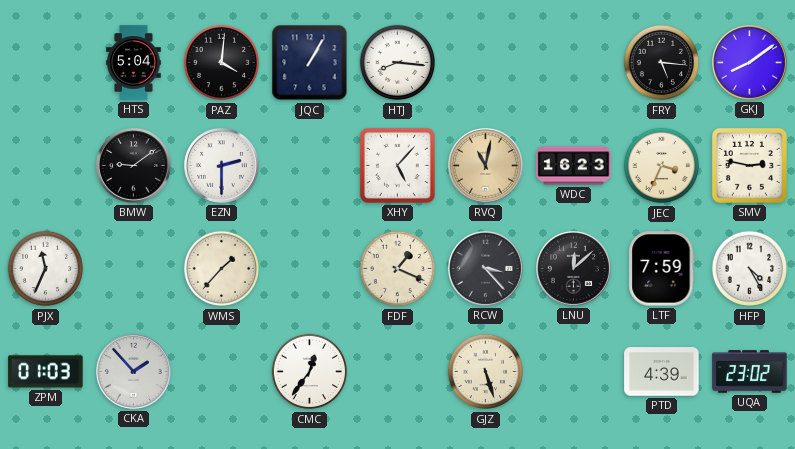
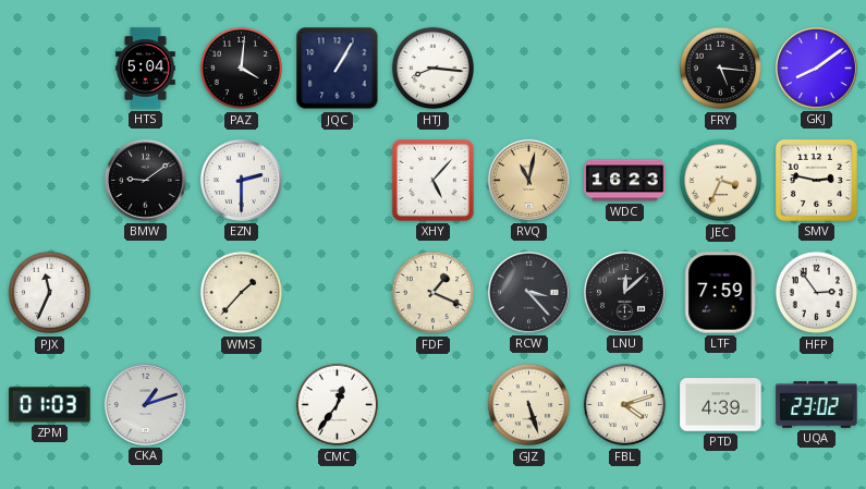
HFP: 4:25 -> 2:54
CKA: 1:53 -> 1:12
FBL: none -> 4:12
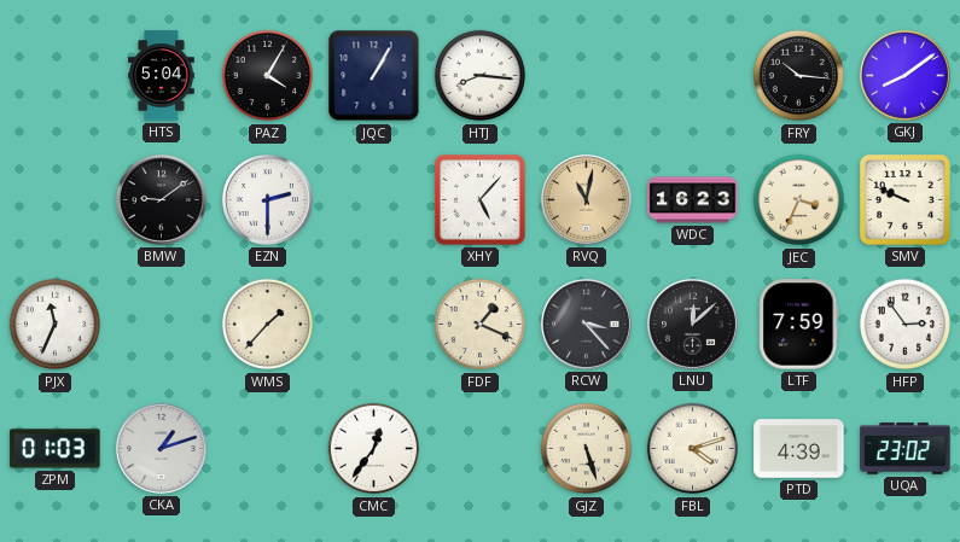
PAZ: 4:01 -> 4:05
FRY: 5:16 -> 10:16
SMV: 2:47 -> 9:49
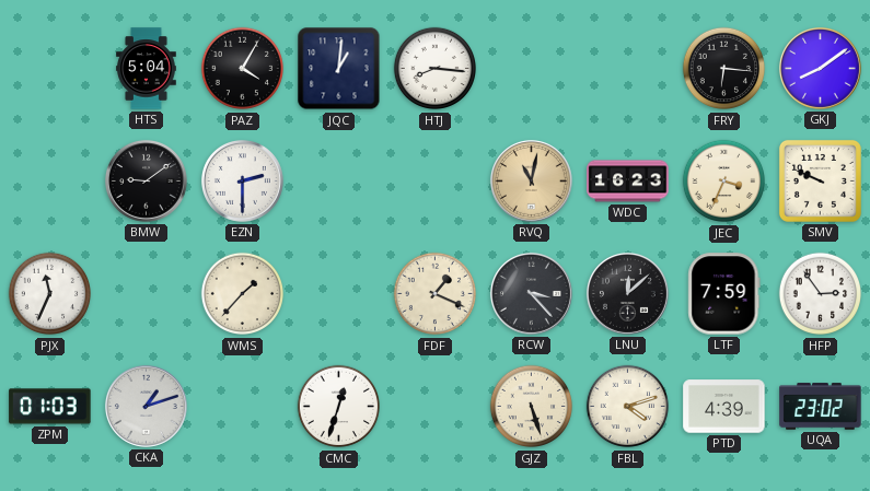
JQC: 1:05 -> 1:01
FRY: 10:16 -> 6:16
XHY: 5:07 -> none
CMC: 12:36 -> 12:33
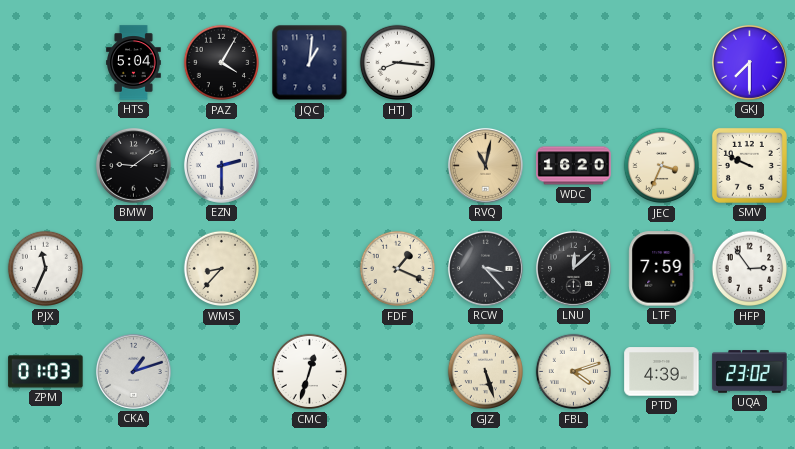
FRY: 6:16 -> none
GKJ: 8:09 -> 7:30
WDC: 16:23 -> 16:20
WMS: 1:37 -> 8:37
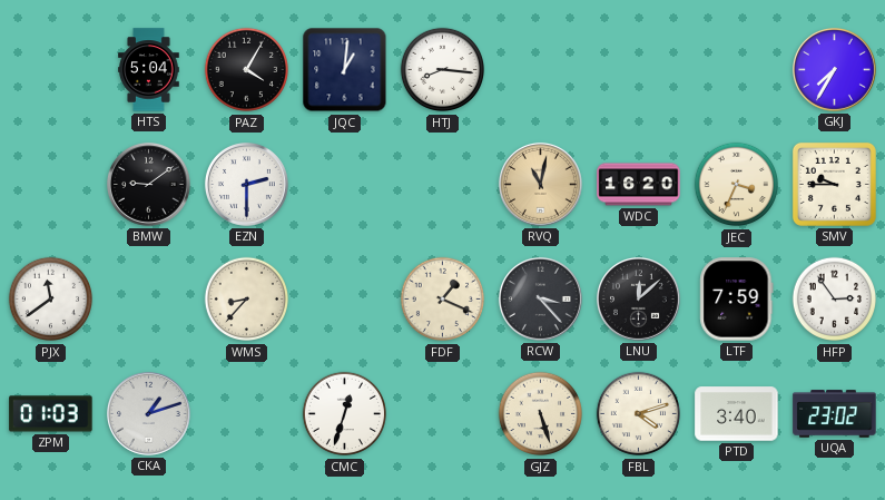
GKJ: 7:30 -> 7:35
SMV: 9:49 -> 9:45
PJX: 11:34 -> 11:39
PTD: 4:39 -> 3:40
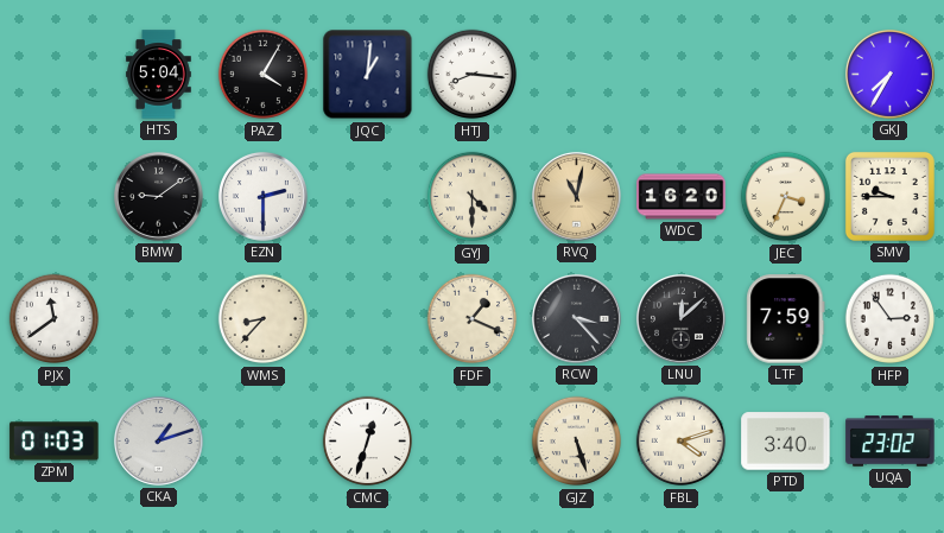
GYJ: none -> 4:30
